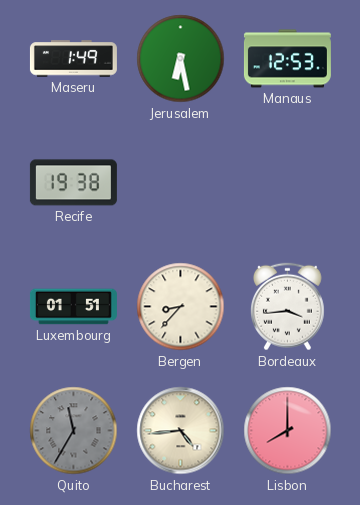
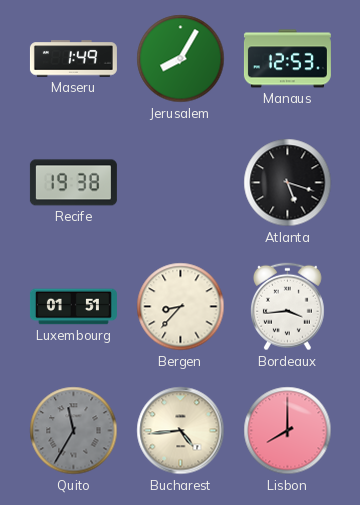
Jerusalem: 6:28 -> 8:05
Atlanta: none -> 5:18
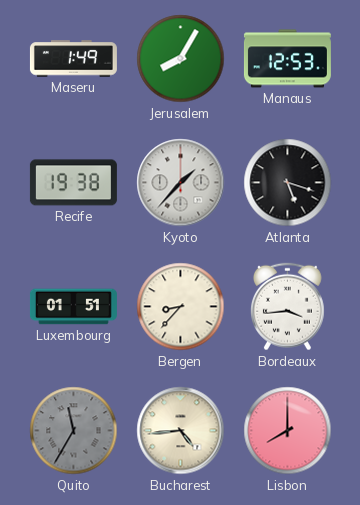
Kyoto: none -> 1:37
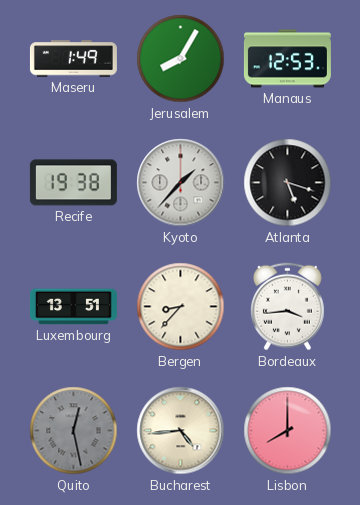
Luxembourg: 01:51 -> 13:51
Quito: 11:35 -> 12:28
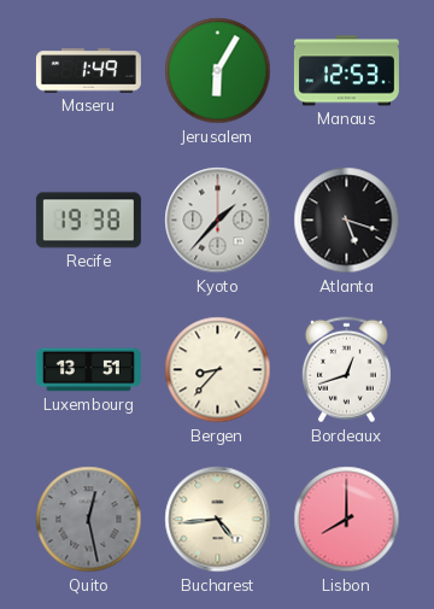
Jerusalem: 8:05 -> 6:05
Bordeaux: 3:44 -> 12:42
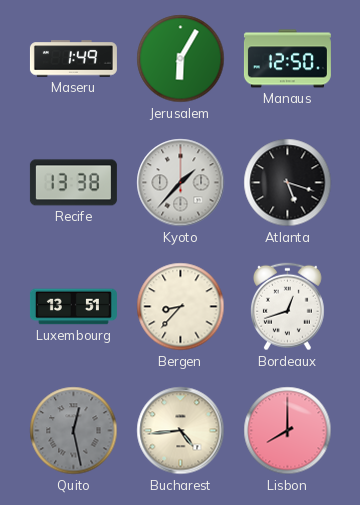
Manaus: 12:53 -> 12:50
Recife: 19:38 -> 13:38
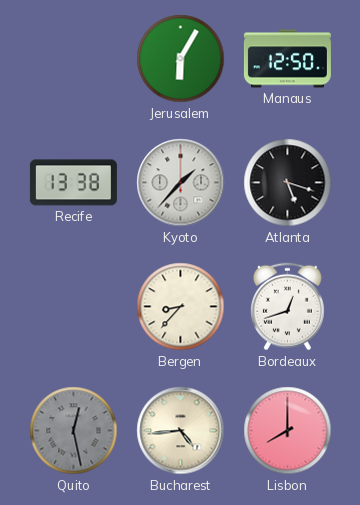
Maseru: 1:49 -> none
Luxembourg: 13:51 -> none
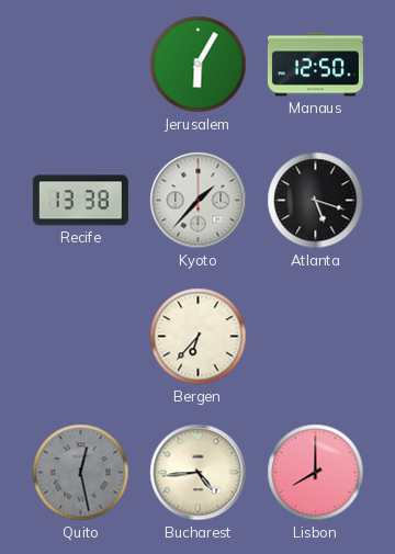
Bergen: 8:37 -> 6:37
Bordeaux: 12:42 -> none
